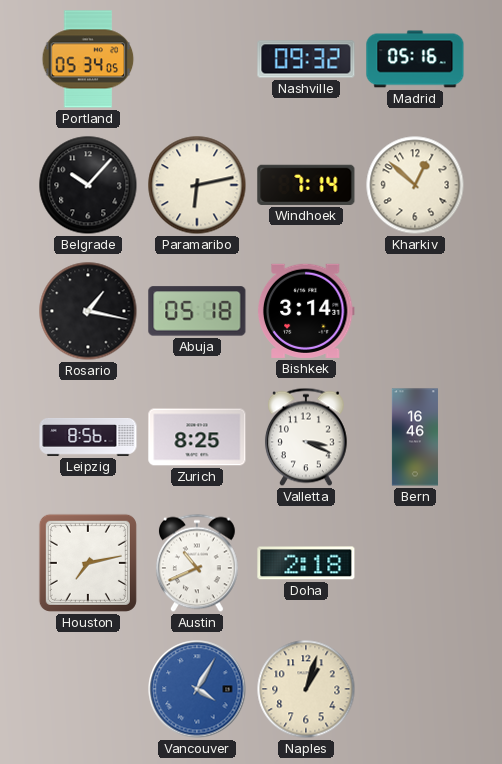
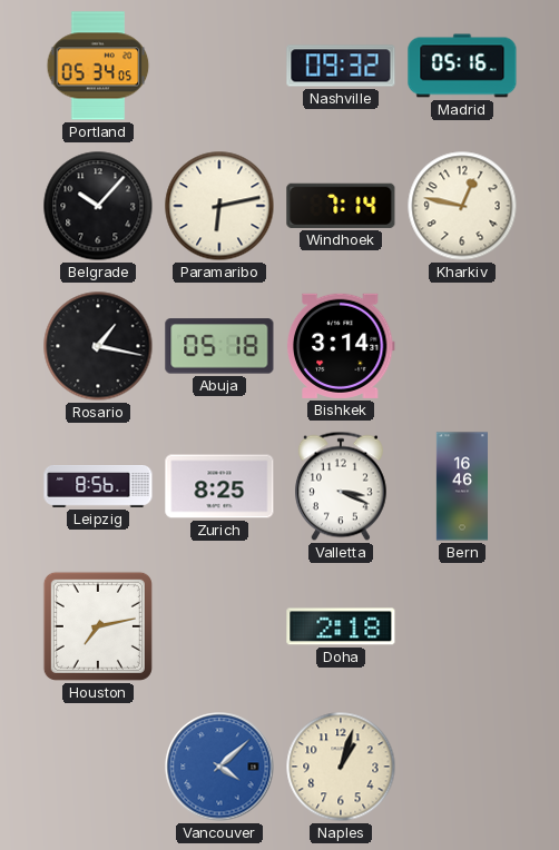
Kharkiv: 12:52 -> 12:47
Austin: 10:41 -> none
Vancouver: 4:05 -> 4:08
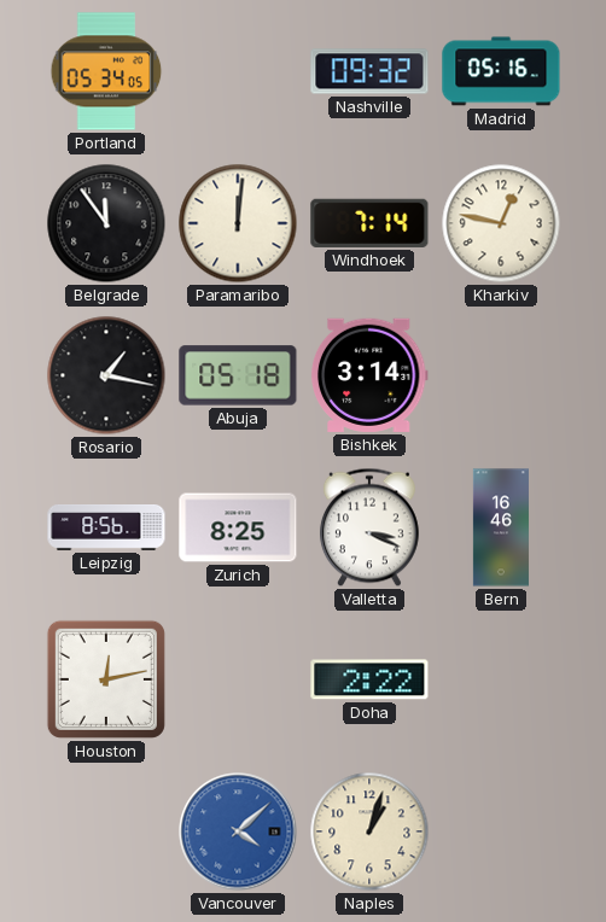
Belgrade: 10:07 -> 11:54
Paramaribo: 6:13 -> 12:01
Houston: 7:13 -> 12:13
Doha: 2:18 -> 2:22
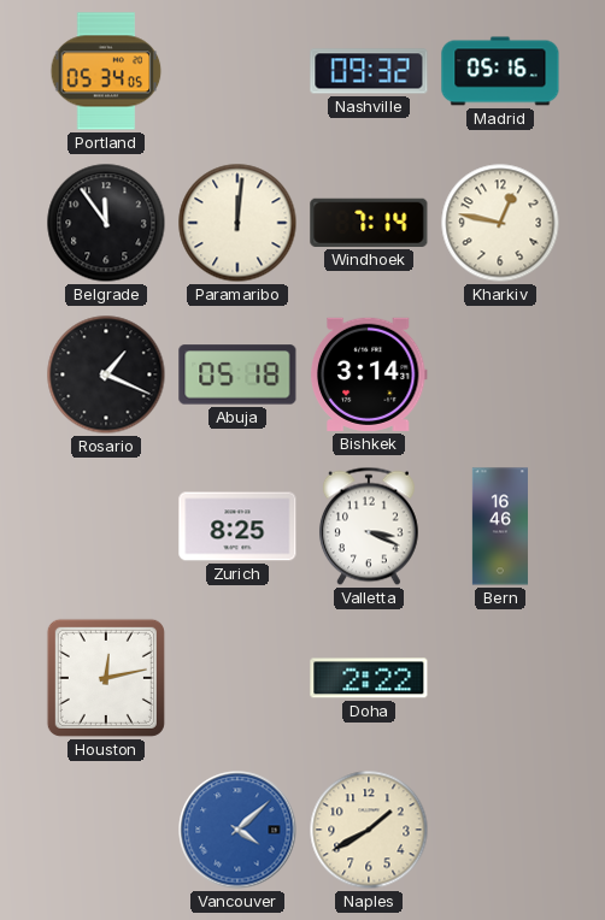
Rosario: 1:17 -> 1:19
Leipzig: 8:56 -> none
Naples: 1:03 -> 1:40
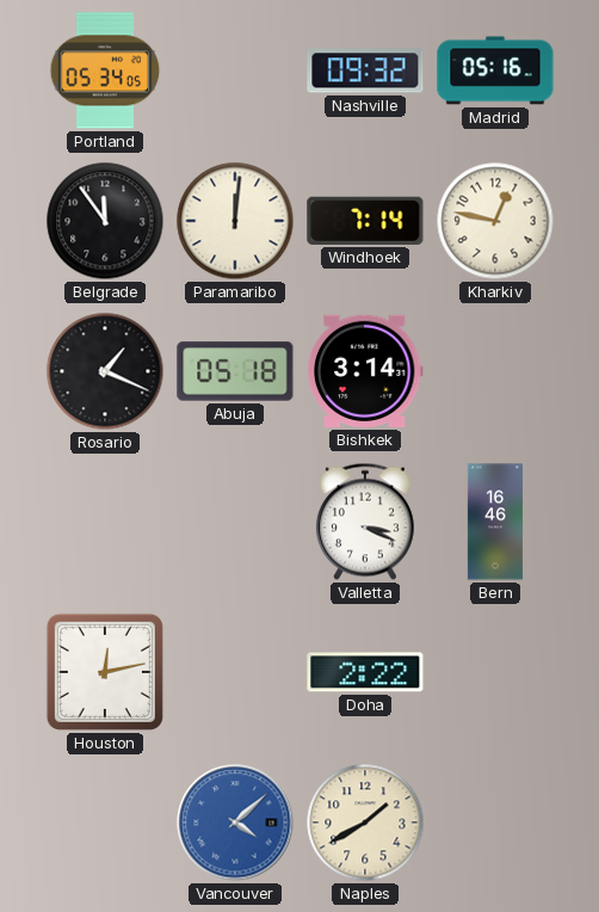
Zurich: 8:25 -> none
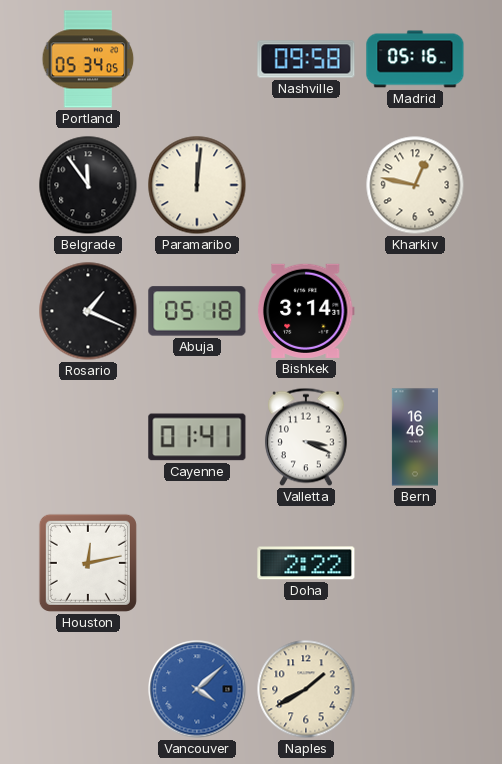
Nashville: 09:32 -> 09:58
Windhoek: 7:14 -> none
Cayenne: none -> 01:41
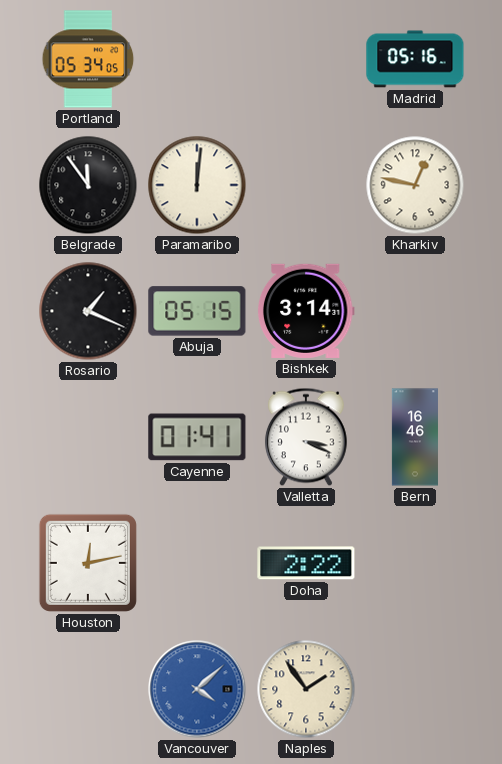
Nashville: 09:58 -> none
Abuja: 05:18 -> 05:15
Naples: 1:40 -> 1:54
